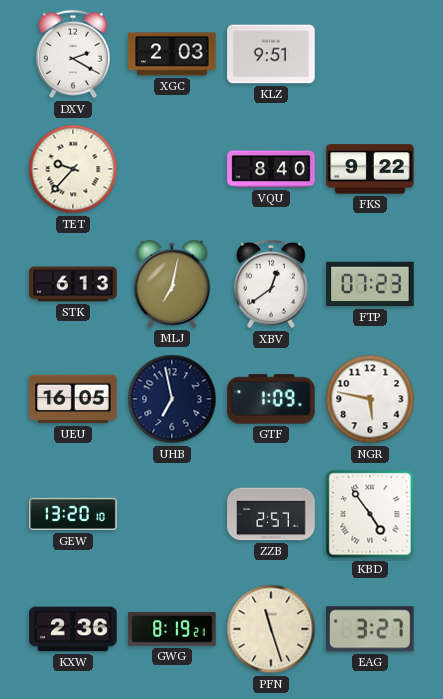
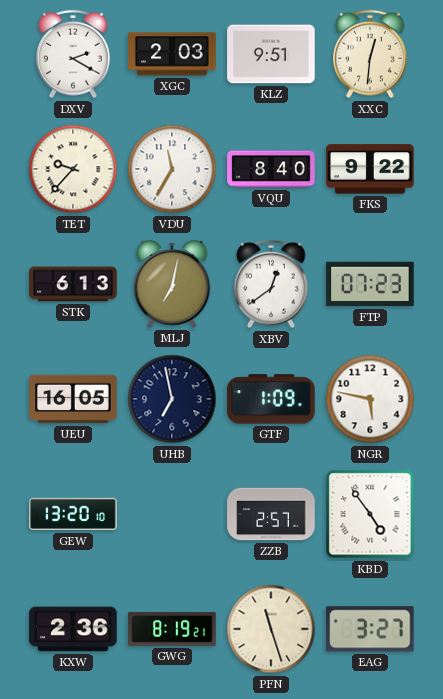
XXC: none -> 12:31
VDU: none -> 11:35
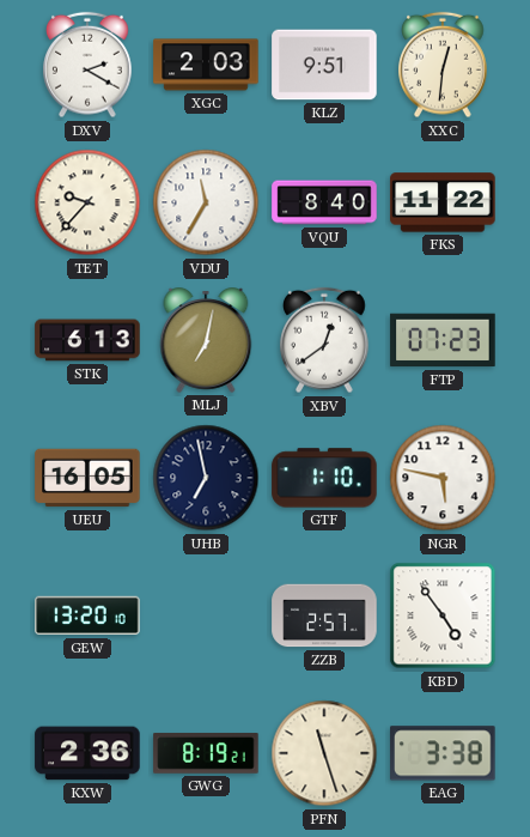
FKS: 9:22 -> 11:22
GTF: 1:09 -> 1:10
EAG: 3:27 -> 3:38
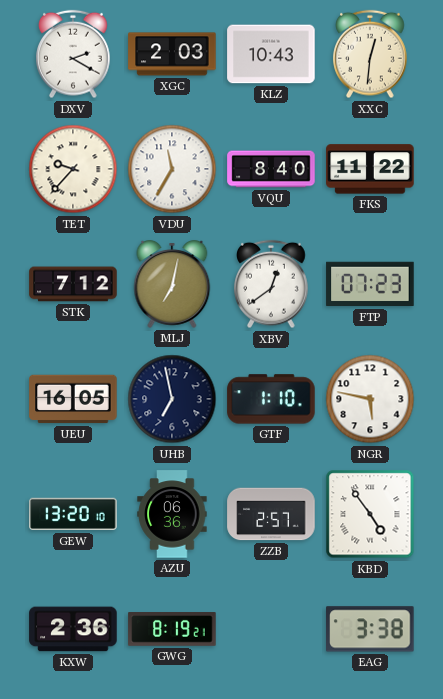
KLZ: 9:51 -> 10:43
STK: 6:13 -> 7:12
AZU: none -> 06:36
PFN: 11:27 -> none
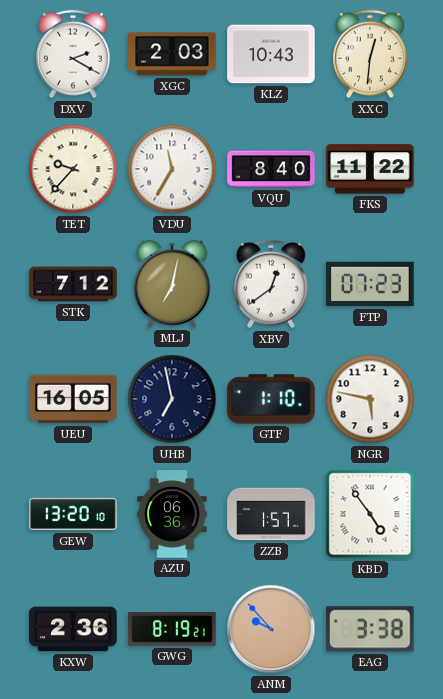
ZZB: 2:57 -> 1:57
ANM: none -> 9:53
